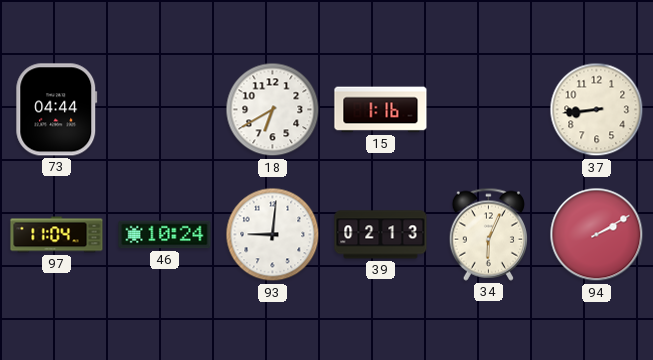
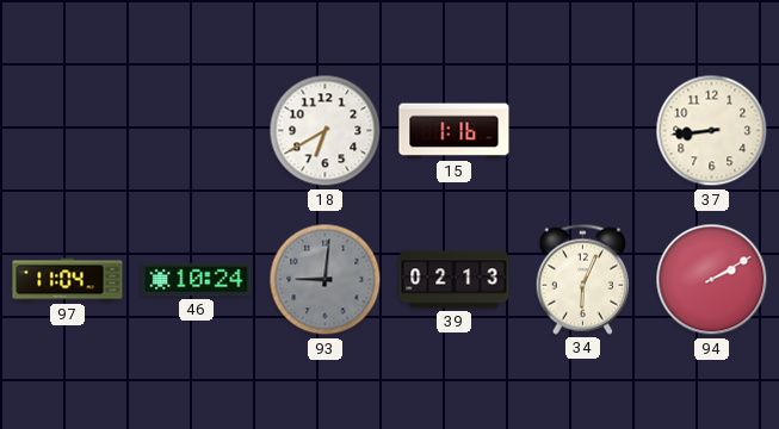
73: 04:44 -> none
93 dial: white -> grey
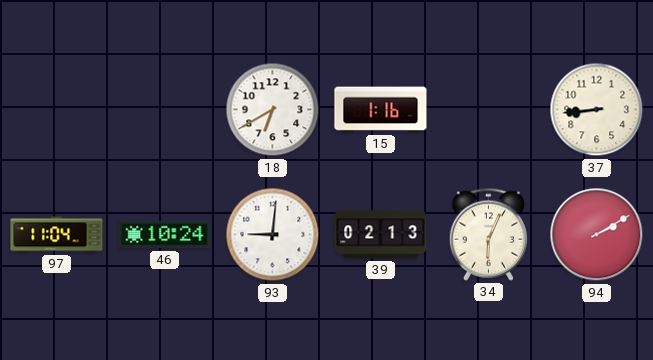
93 dial: grey -> white
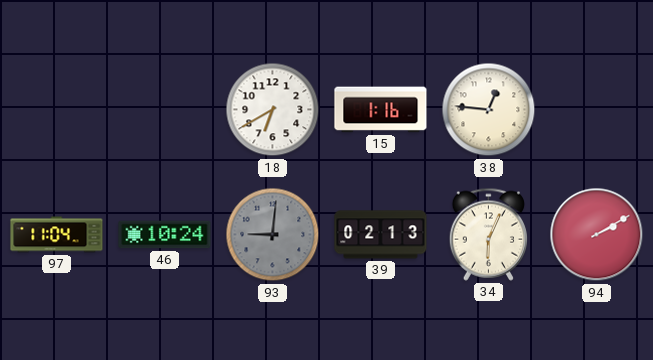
38: none -> 12:46
37: 8:44 -> none
93 dial: white -> grey
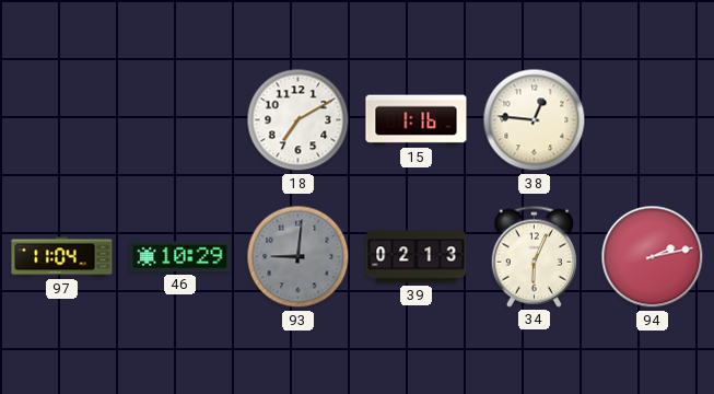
18: 6:40 -> 7:10
46: 10:24 -> 10:29
94: 2:10 -> 2:13
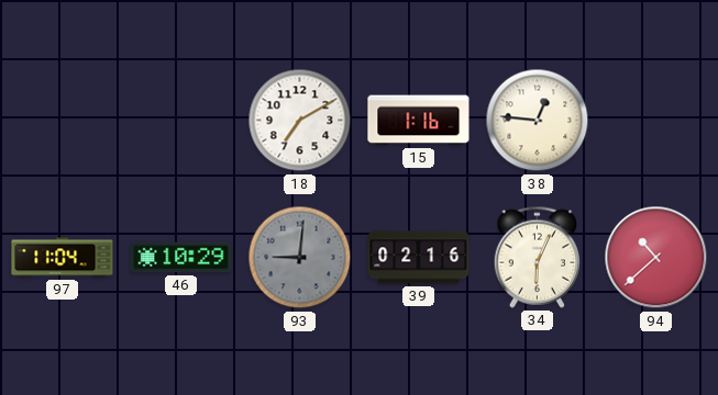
39: 02:13 -> 02:16
94: 2:13 -> 10:38
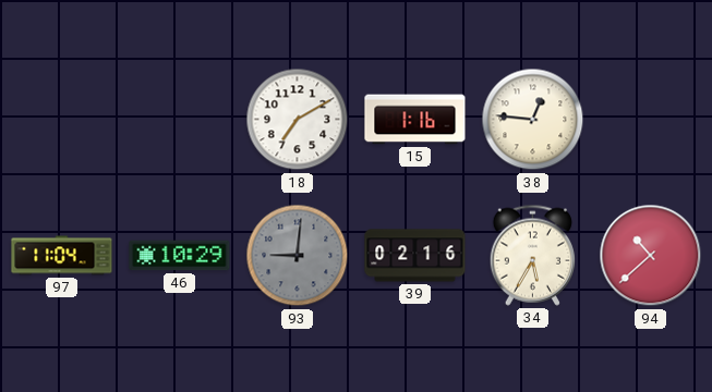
34: 6:04 -> 5:35
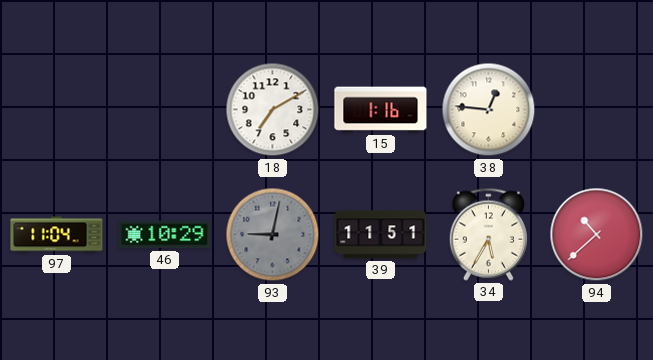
93: 9:01 -> 9:02
39: 02:16 -> 11:51
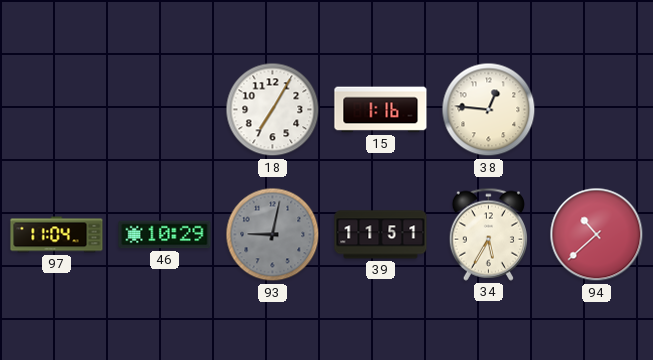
18: 7:10 -> 7:05
